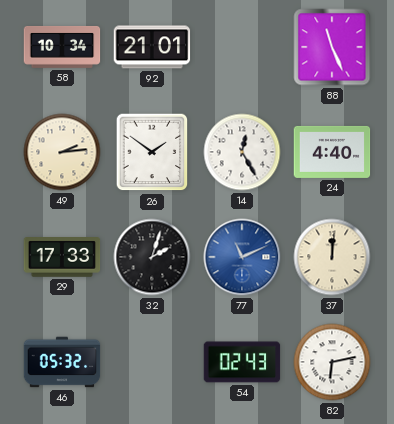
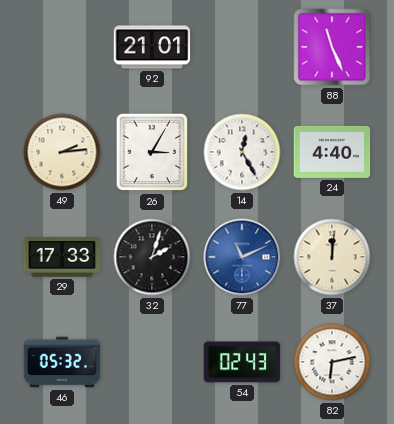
58: 10:34 -> none
26: 1:51 -> 3:05
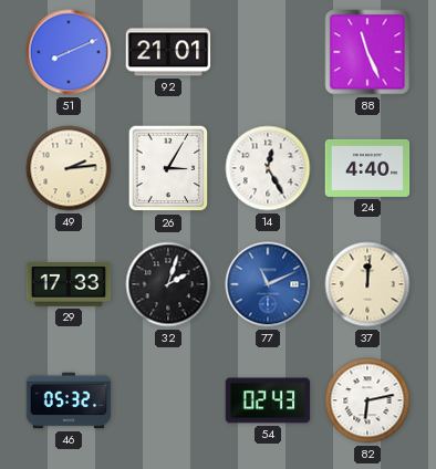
51: none -> 8:11
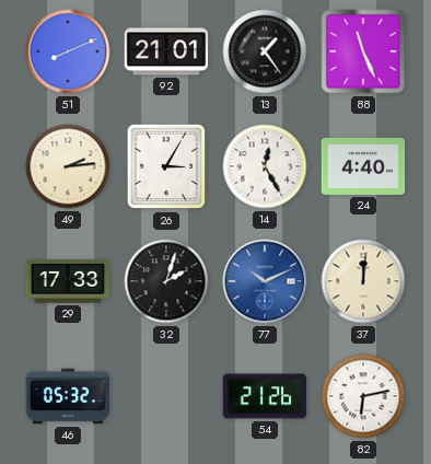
13: none -> 1:24
77: 11:11 -> 10:11
54: 02:43 -> 21:26
